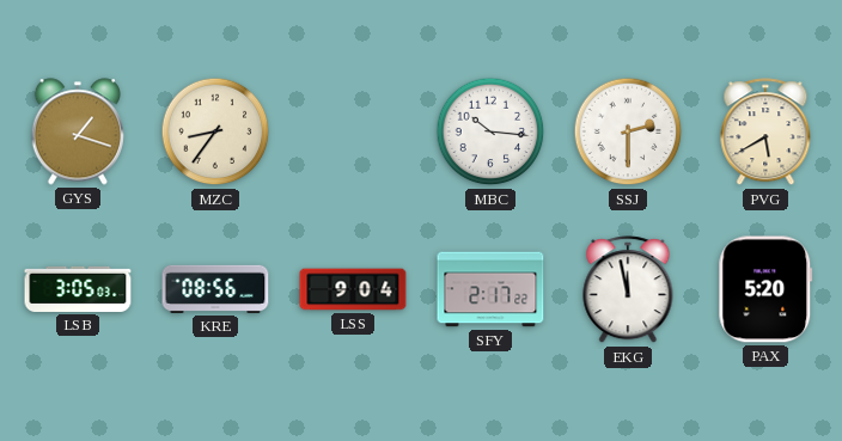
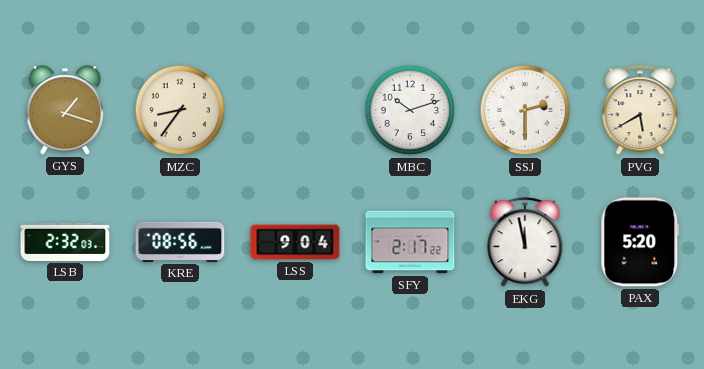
MBC: 10:16 -> 10:12
LSB: 3:05 -> 2:32
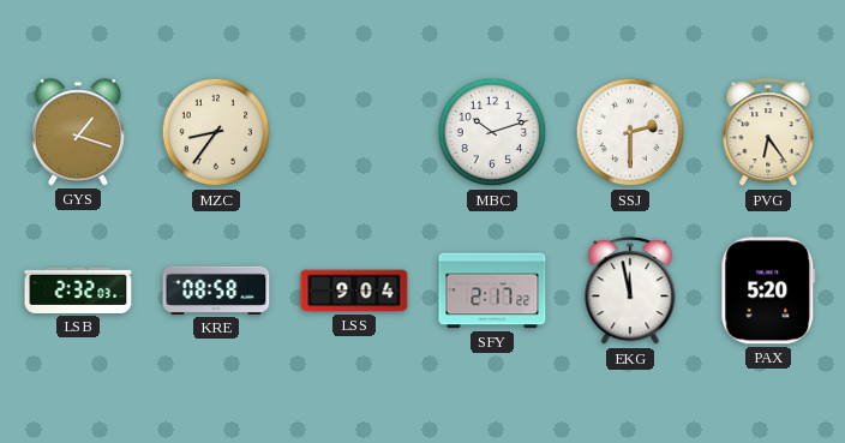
PVG: 5:40 -> 6:24
KRE: 08:56 -> 08:58
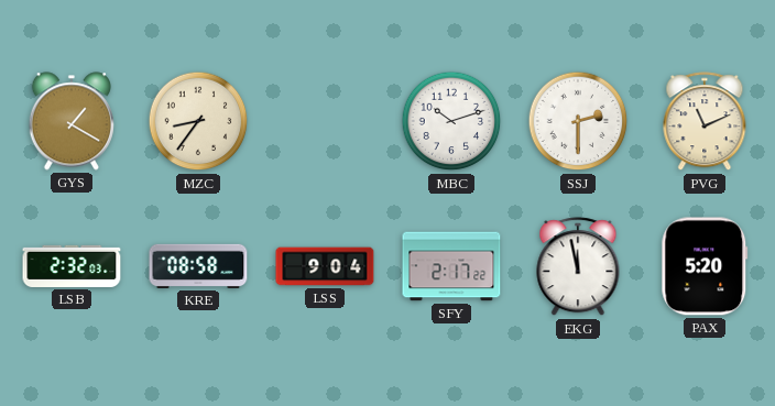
GYS: 1:18 -> 1:20
PVG: 6:24 -> 11:11
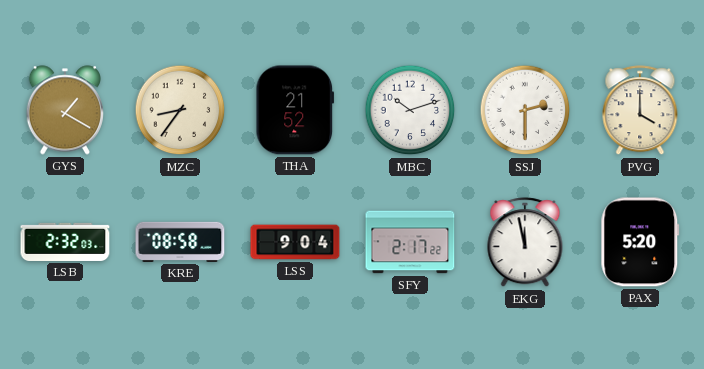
THA: none -> 21:52
PVG: 11:11 -> 4:00
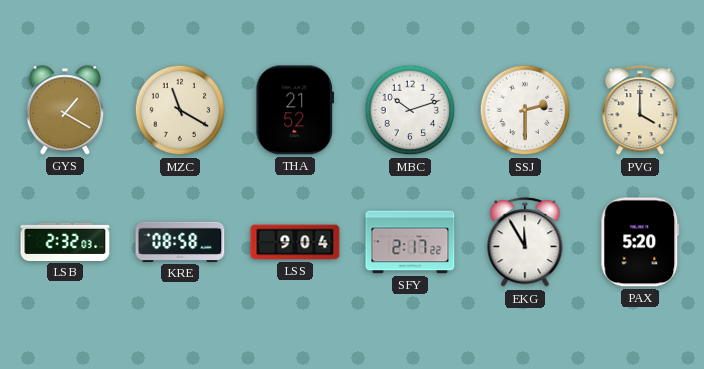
MZC: 8:36 -> 11:20
EKG: 11:58 -> 11:55
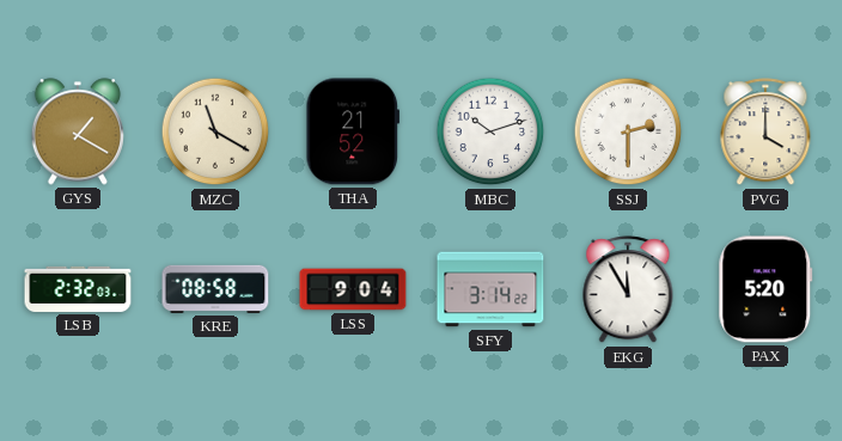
SFY: 2:17 -> 3:14
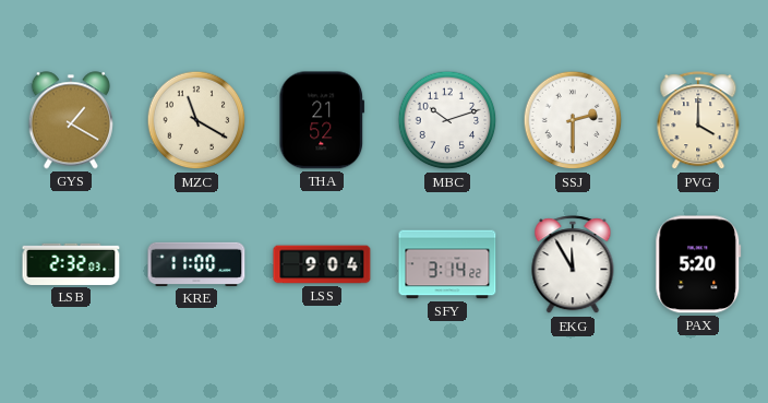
KRE: 08:58 -> 11:00
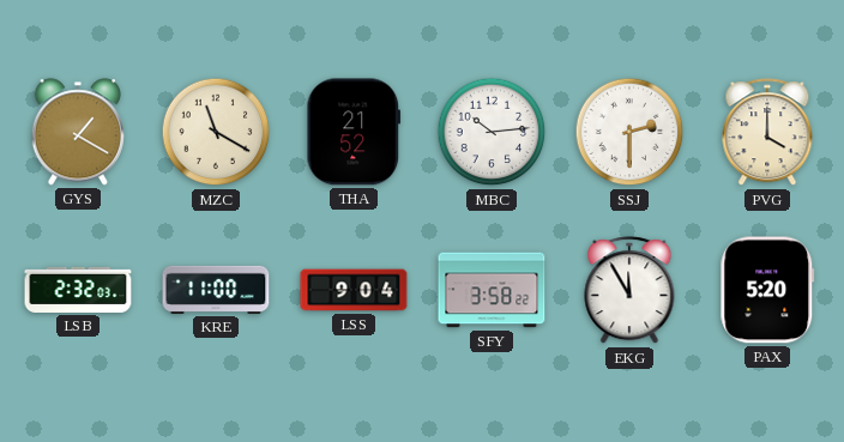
MBC: 10:12 -> 10:14
SFY: 3:14 -> 3:58
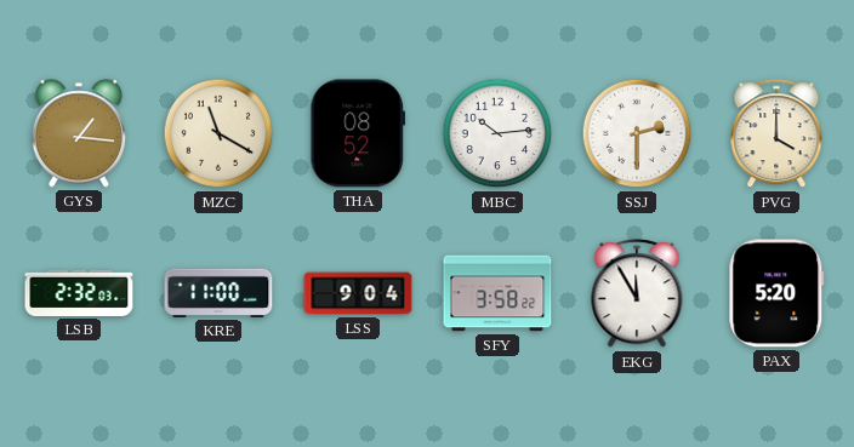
GYS: 1:20 -> 1:16
THA: 21:52 -> 08:52
